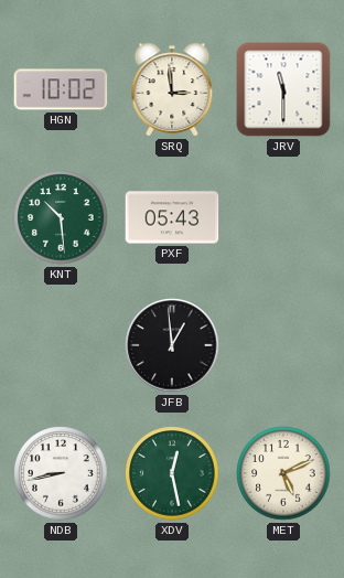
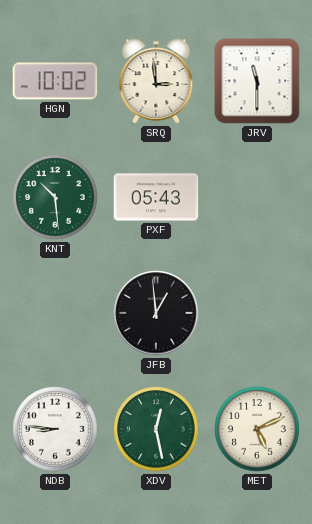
NDB: 8:43 -> 8:46
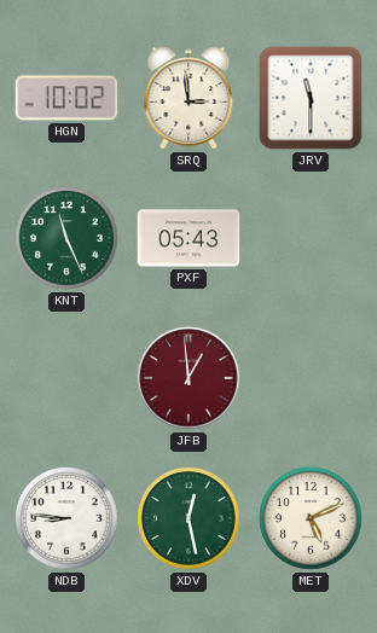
KNT: 10:29 -> 11:26
JFB dial: black -> burgundy
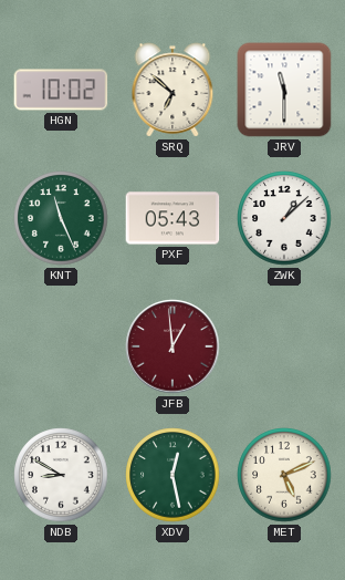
SRQ: 2:59 -> 6:52
ZWK: none -> 1:08
NDB: 8:46 -> 8:50
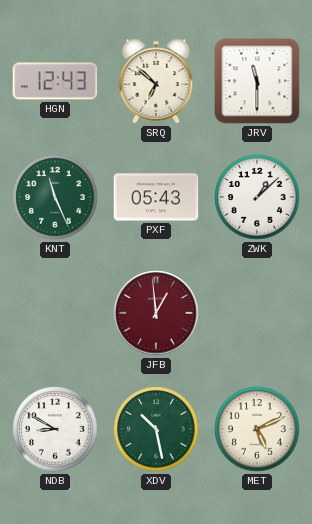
HGN: 10:02 -> 12:43
XDV: 12:28 -> 10:28
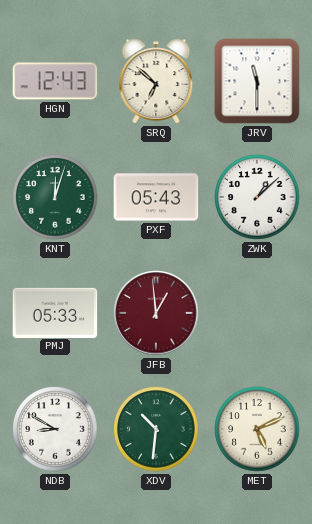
KNT: 11:26 -> 12:03
PMJ: none -> 05:33
XDV: 10:28 -> 10:31
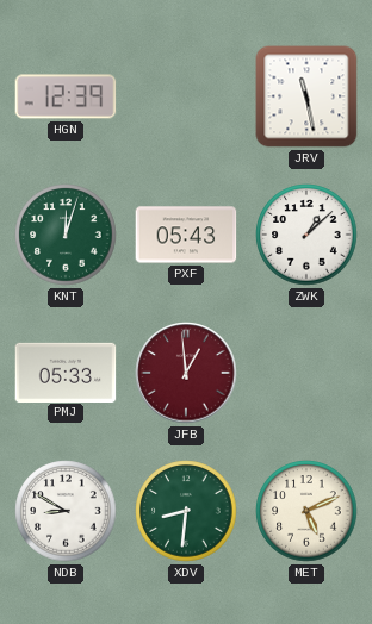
HGN: 12:43 -> 12:39
SRQ: 6:52 -> none
JRV: 11:30 -> 11:28
XDV: 10:31 -> 8:31
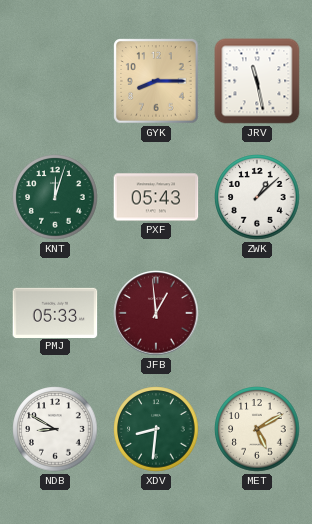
HGN: 12:39 -> none
GYK: none -> 8:15
MET: 5:11 -> 5:10
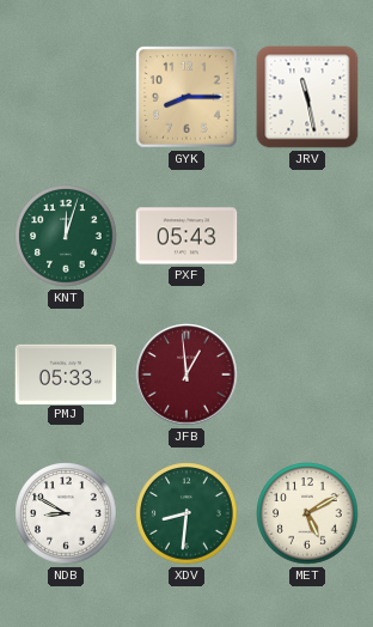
ZWK: 1:08 -> none
